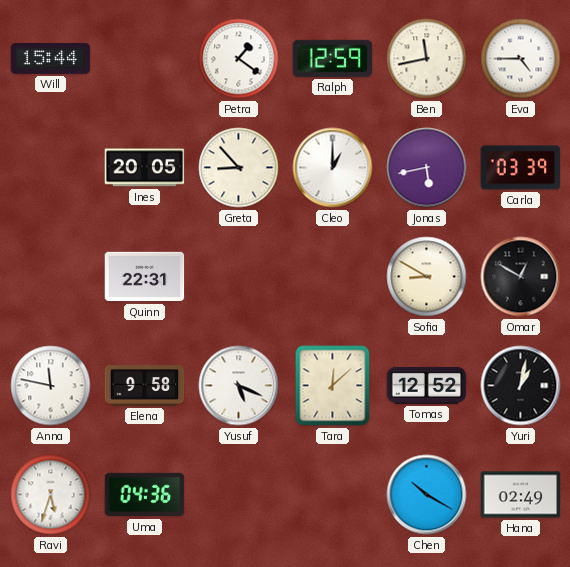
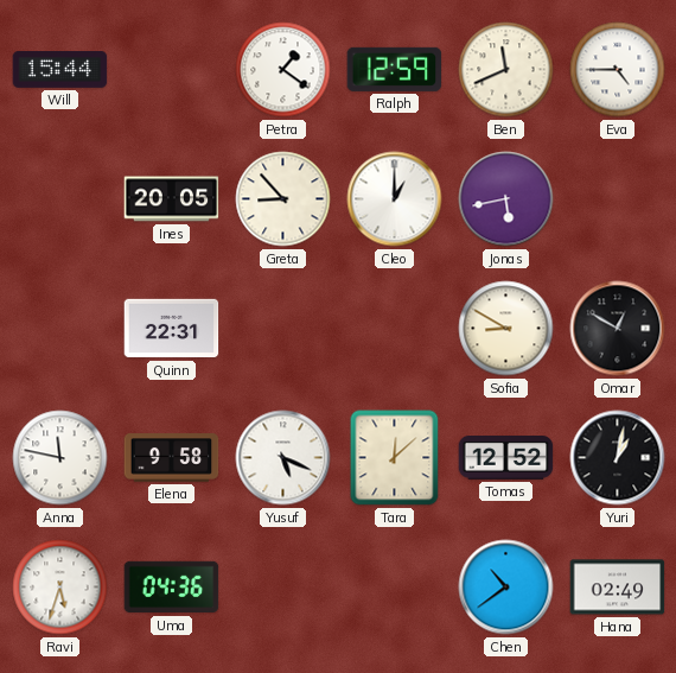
Ben: 11:43 -> 11:41
Carla: 03:39 -> none
Chen: 10:20 -> 10:39
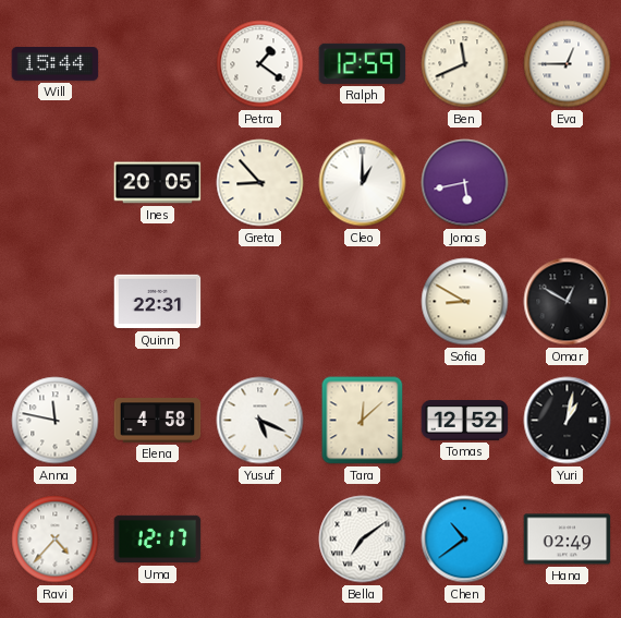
Eva: 4:45 -> 12:45
Elena: 9:58 -> 4:58
Ravi: 5:33 -> 4:37
Uma: 04:36 -> 12:17
Bella: none -> 7:09
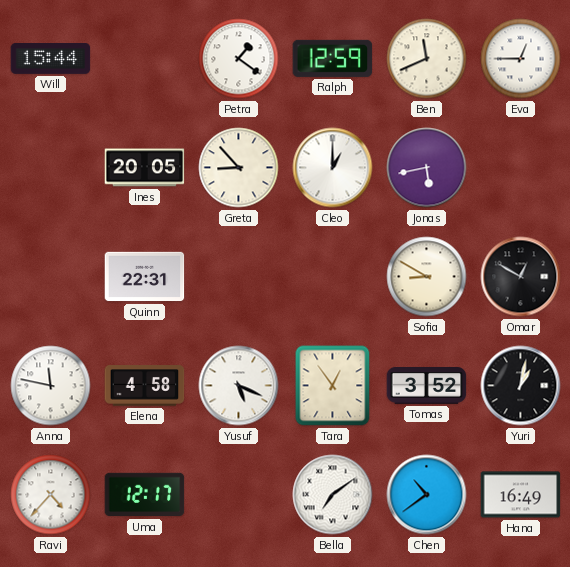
Tara: 12:08 -> 12:54
Tomas: 12:52 -> 3:52
Hana: 02:49 -> 16:49
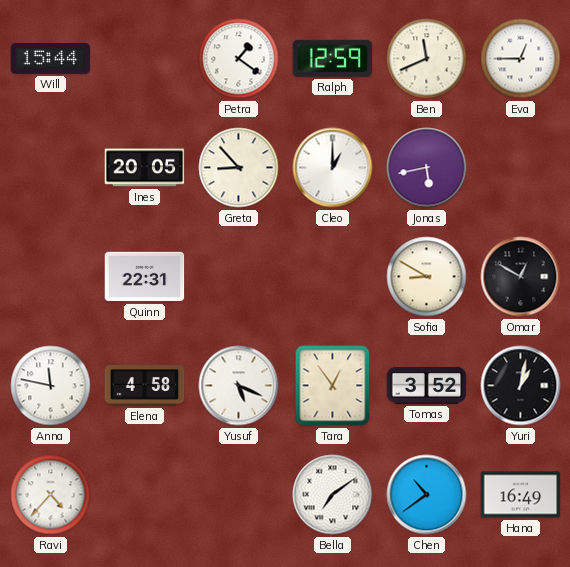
Uma: 12:17 -> none
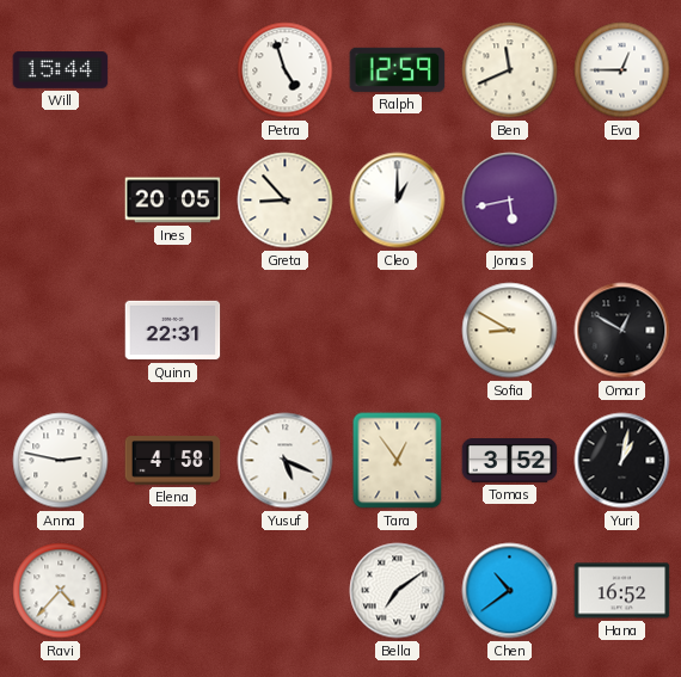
Petra: 1:21 -> 4:57
Anna: 11:47 -> 2:47
Hana: 16:49 -> 16:52
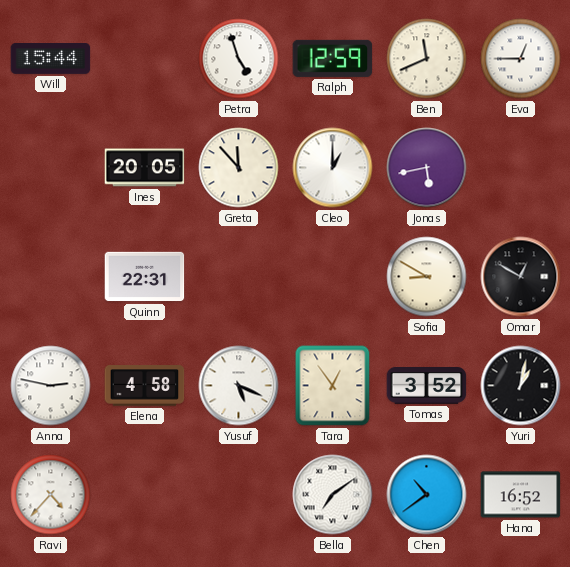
Greta: 8:53 -> 11:53
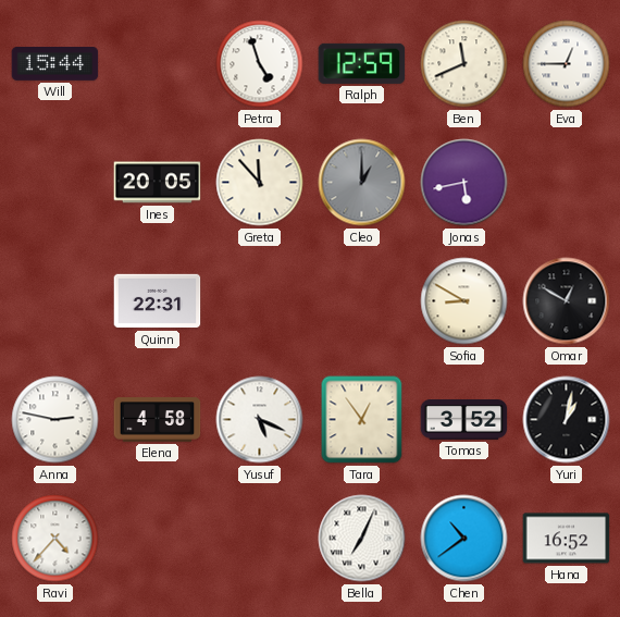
Cleo dial: white -> grey
Bella: 7:09 -> 7:04
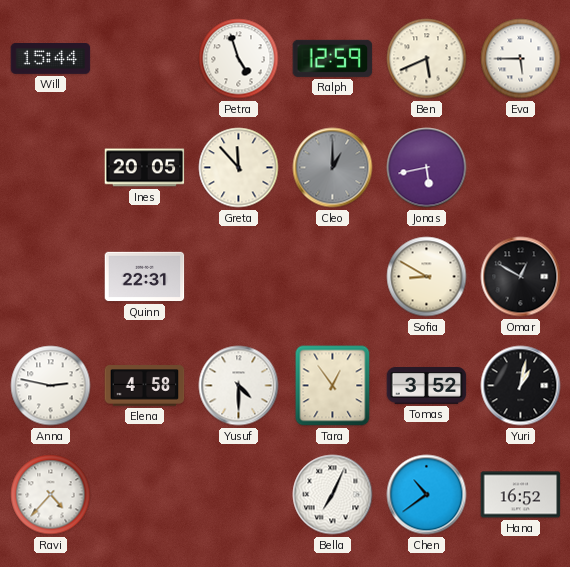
Ben: 11:41 -> 5:41
Eva: 12:45 -> 5:45
Yusuf: 5:19 -> 4:30
